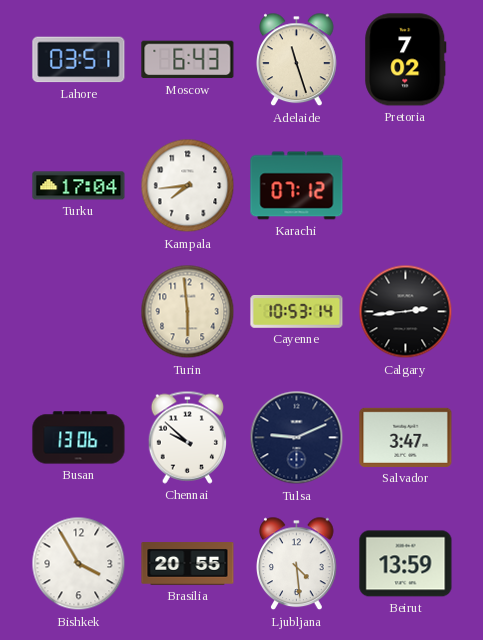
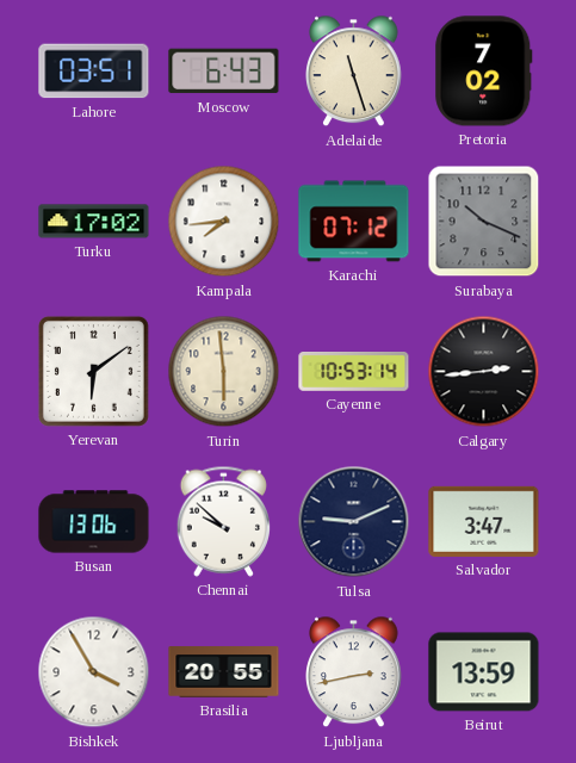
Turku: 17:04 -> 17:02
Surabaya: none -> 10:19
Yerevan: none -> 6:09
Ljubljana: 4:29 -> 2:43
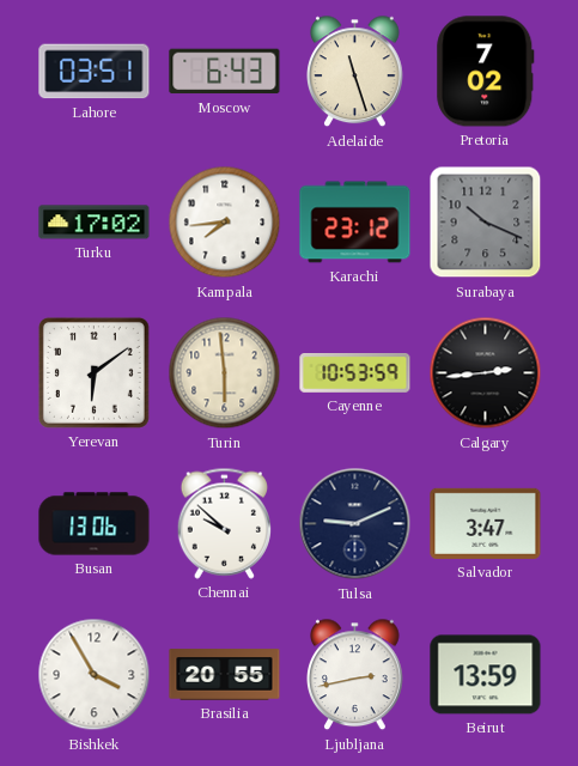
Karachi: 07:12 -> 23:12
Cayenne: 10:53:14 -> 10:53:59
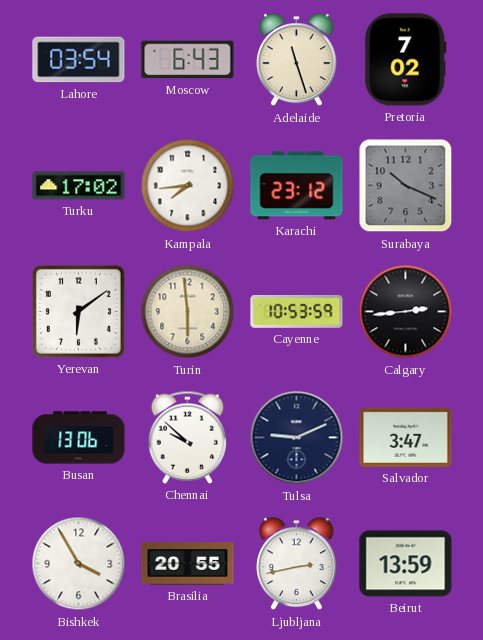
Lahore: 03:51 -> 03:54
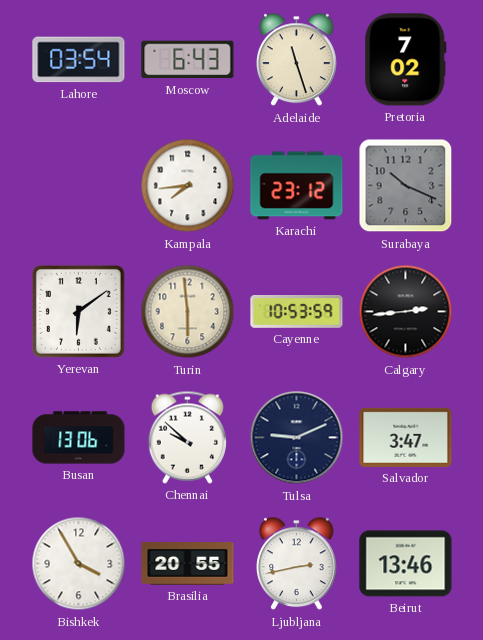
Turku: 17:02 -> none
Beirut: 13:59 -> 13:46
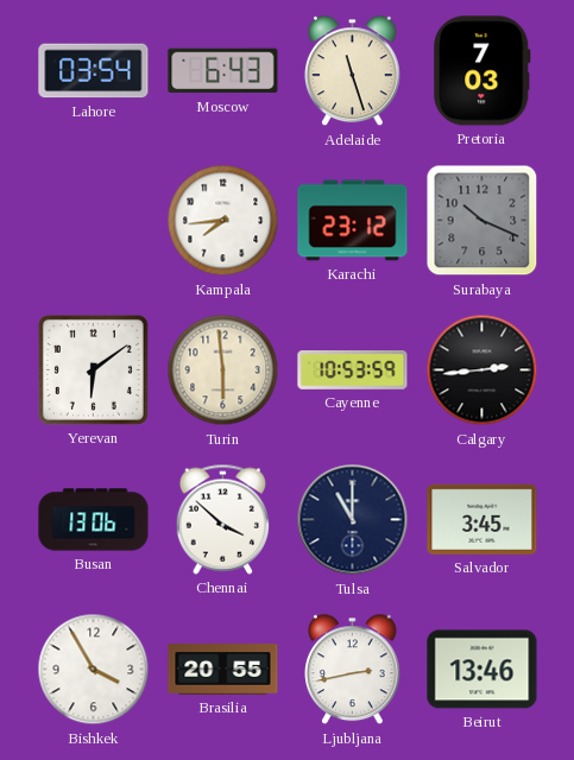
Pretoria: 7:02 -> 7:03
Chennai: 9:52 -> 3:52
Tulsa: 9:11 -> 11:00
Salvador: 3:47 -> 3:45
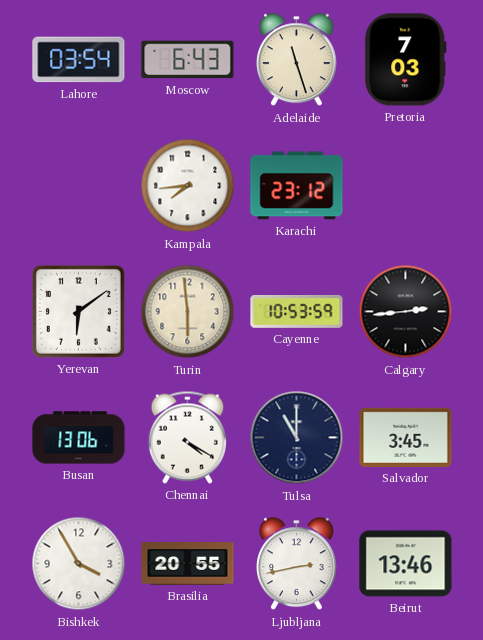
Surabaya: 10:19 -> none
Chennai: 3:52 -> 4:20
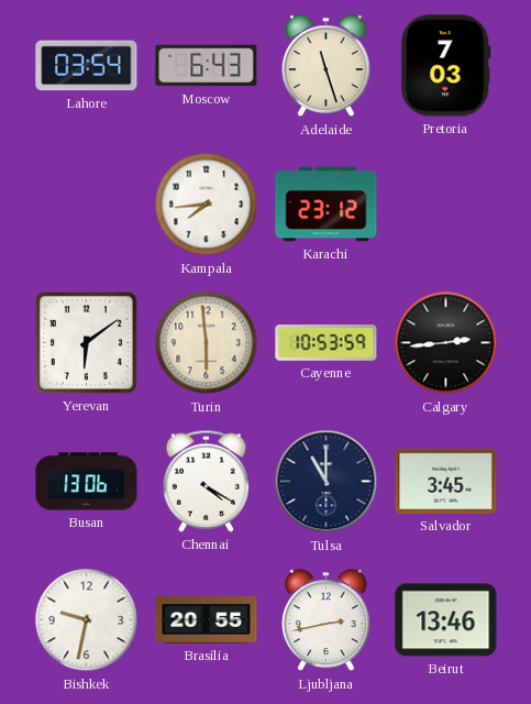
Bishkek: 3:55 -> 9:32
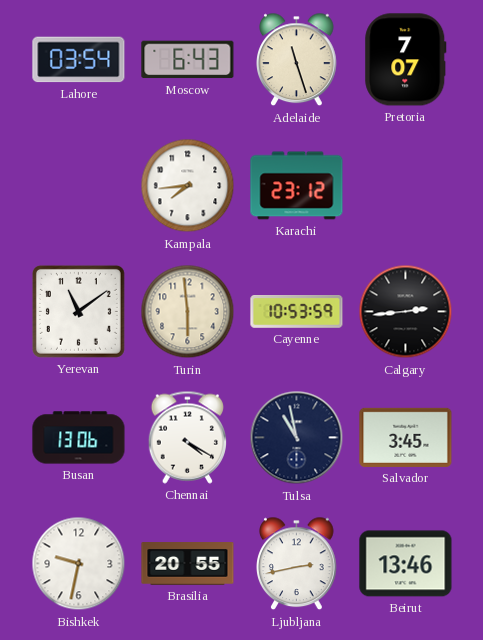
Pretoria: 7:03 -> 7:07
Yerevan: 6:09 -> 11:09
Tulsa: 11:00 -> 10:58
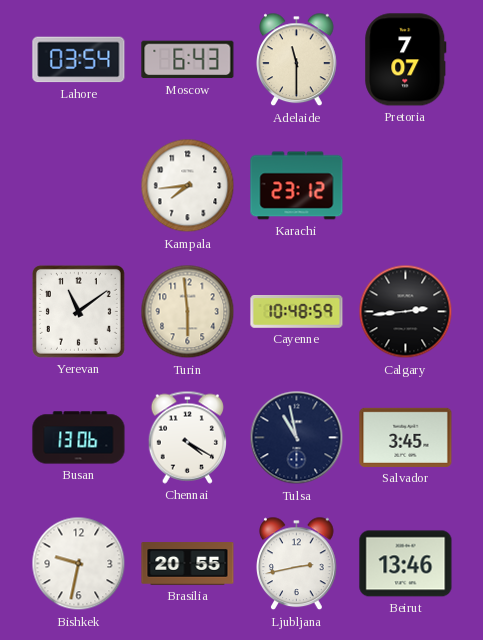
Adelaide: 11:27 -> 11:30
Cayenne: 10:53 -> 10:48
